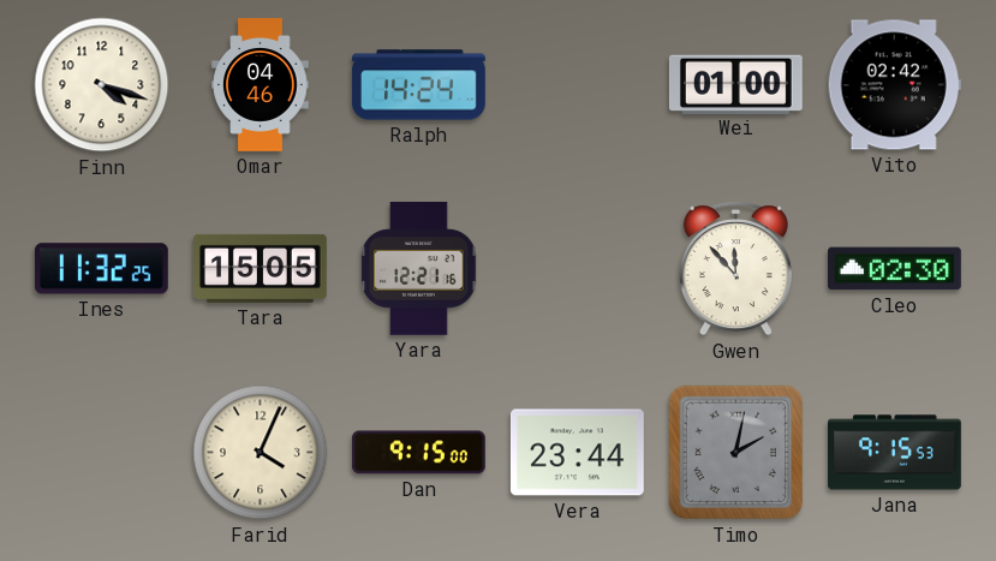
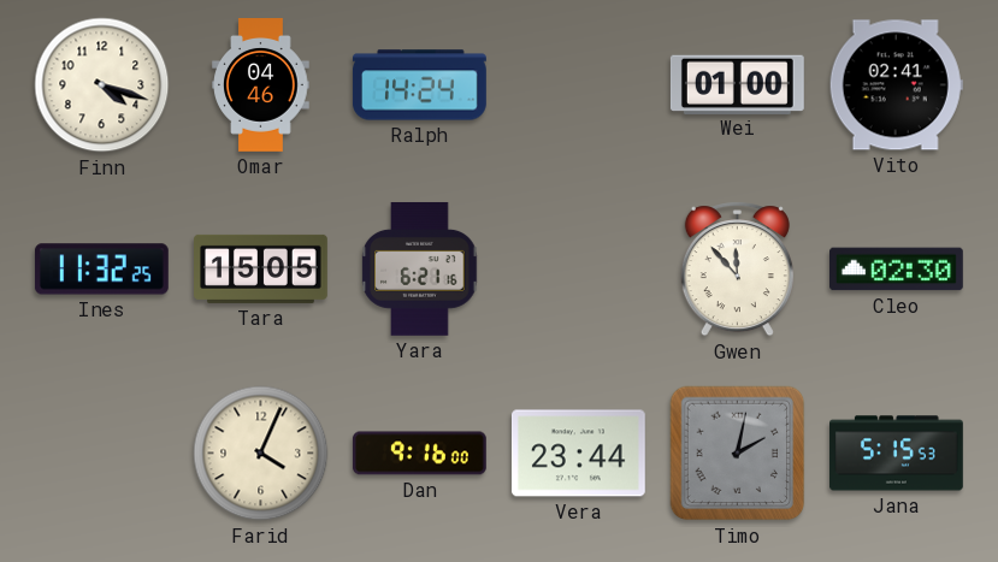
Vito: 02:42 -> 02:41
Yara: 12:21 -> 6:21
Dan: 9:15 -> 9:16
Jana: 9:15 -> 5:15
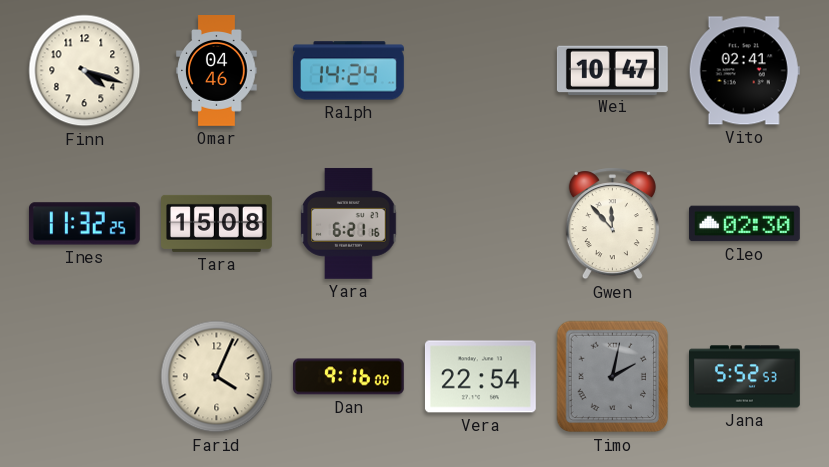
Wei: 01:00 -> 10:47
Tara: 15:05 -> 15:08
Vera: 23:44 -> 22:54
Jana: 5:15 -> 5:52
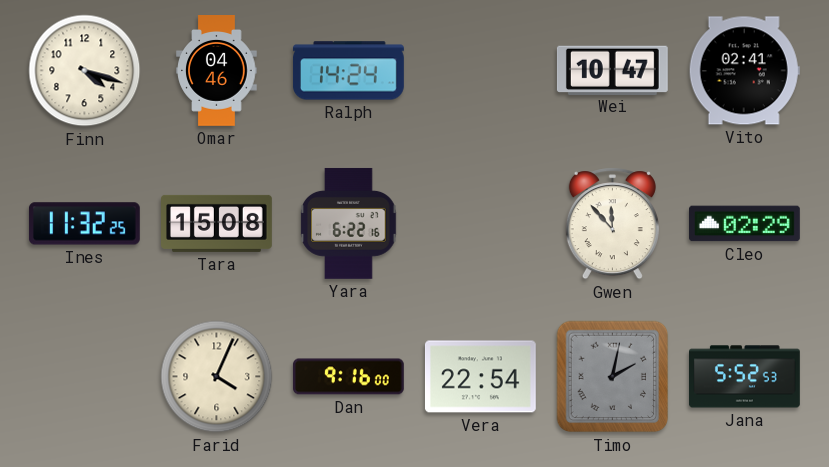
Yara: 6:21 -> 6:22
Cleo: 02:30 -> 02:29
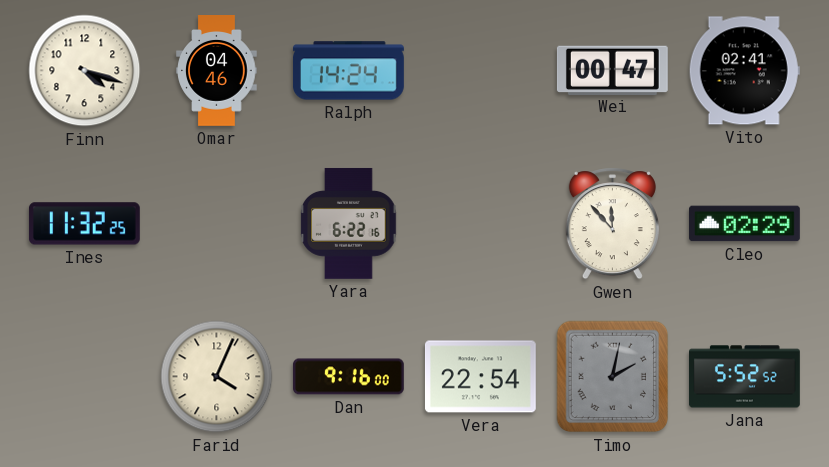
Wei: 10:47 -> 00:47
Tara: 15:08 -> none
Jana: 5:52:53 -> 5:52:52
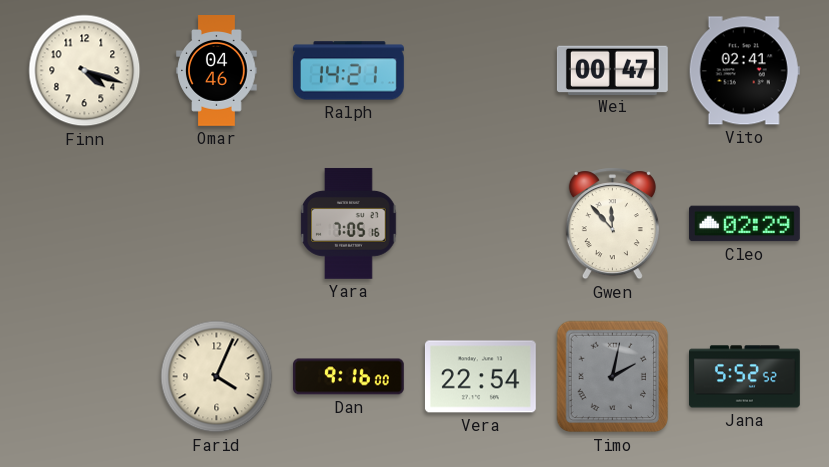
Ralph: 14:24 -> 14:21
Ines: 11:32 -> none
Yara: 6:22 -> 7:05
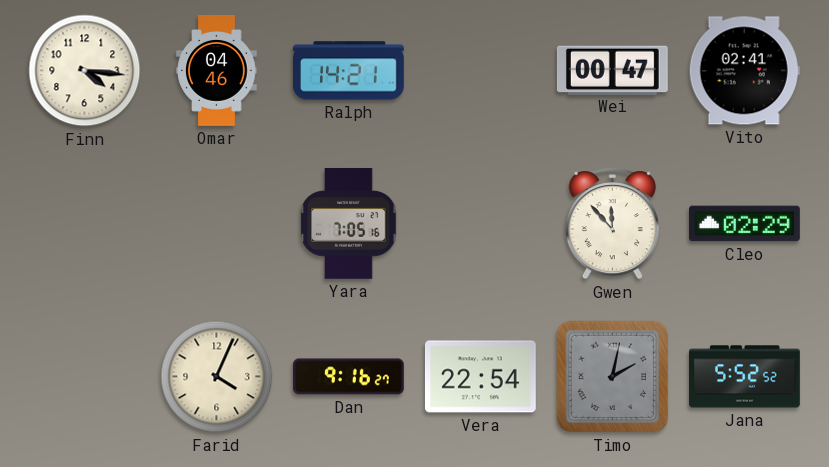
Finn: 4:18 -> 4:16
Dan: 9:16:00 -> 9:16:27
